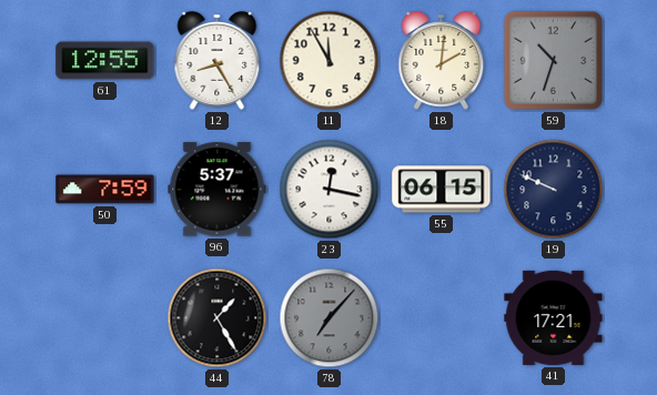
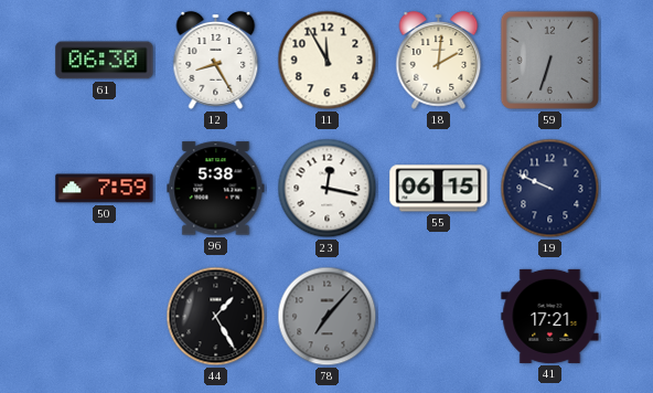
61: 12:55 -> 06:30
59: 10:33 -> 6:33
96: 5:37 -> 5:38
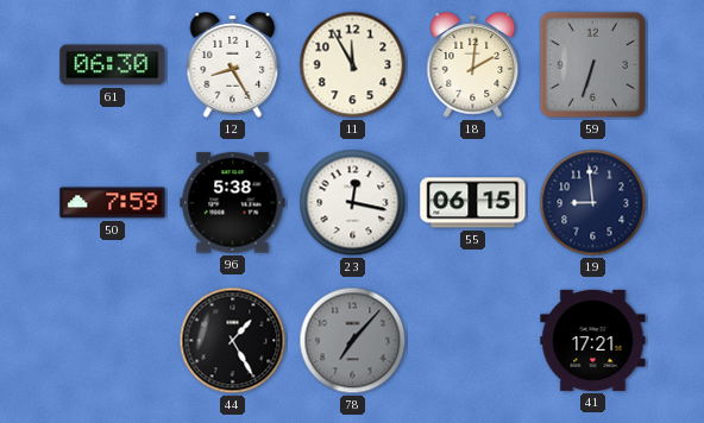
19: 9:49 -> 8:59
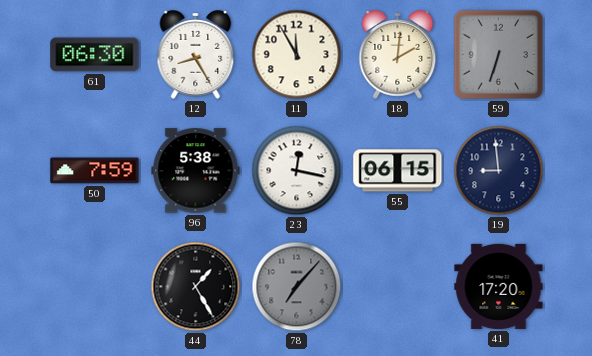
41: 17:21 -> 17:20
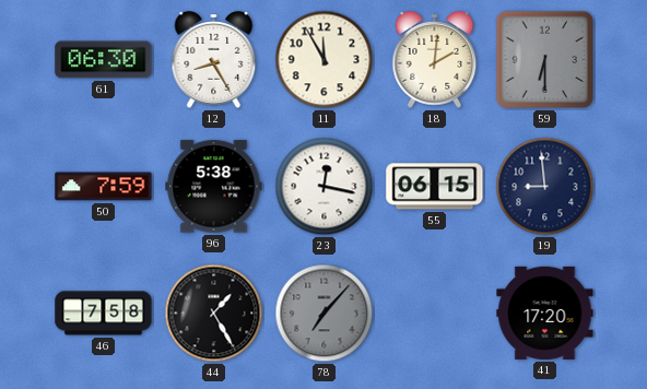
59: 6:33 -> 6:30
46: none -> 7:58
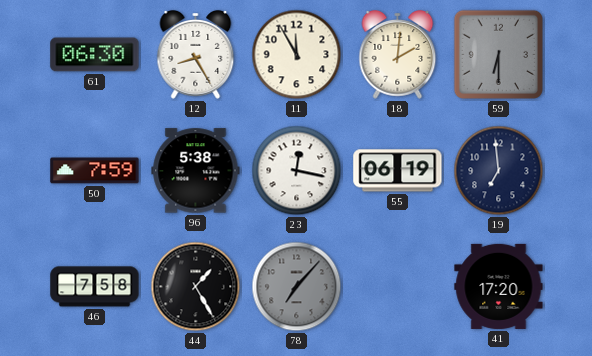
55: 06:15 -> 06:19
19: 8:59 -> 6:59
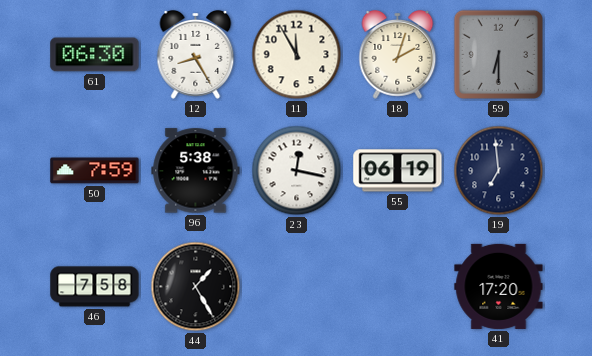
18: 2:01 -> 2:03
78: 7:07 -> none
